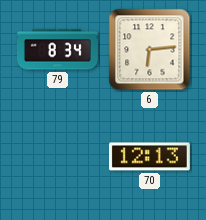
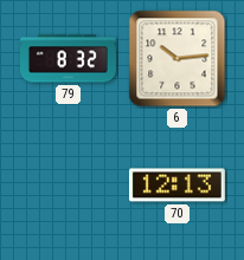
79: 8:34 -> 8:32
6: 6:14 -> 10:14
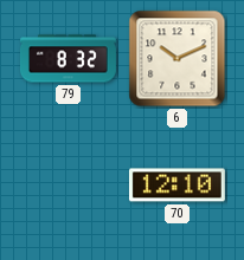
6: 10:14 -> 10:11
70: 12:13 -> 12:10
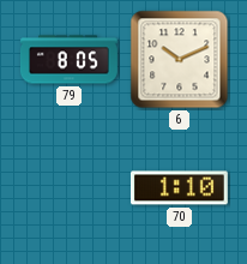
79: 8:32 -> 8:05
70: 12:10 -> 1:10
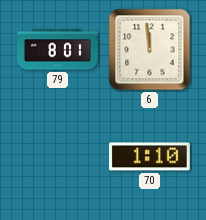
79: 8:05 -> 8:01
6: 10:11 -> 11:59
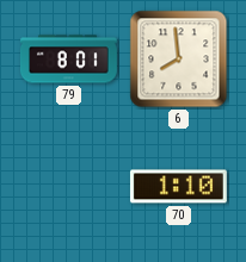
6: 11:59 -> 7:59
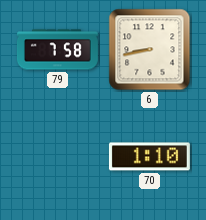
79: 8:01 -> 7:58
6: 7:59 -> 8:43
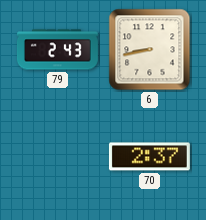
79: 7:58 -> 2:43
70: 1:10 -> 2:37
